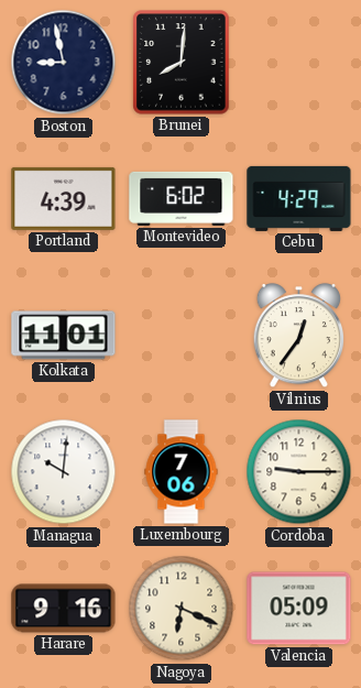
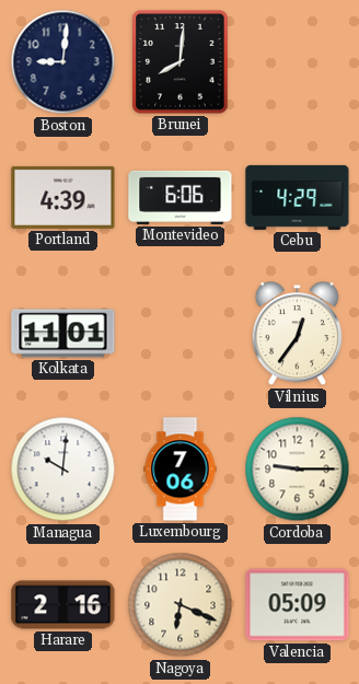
Boston: 8:58 -> 9:01
Montevideo: 6:02 -> 6:06
Harare: 9:16 -> 2:16
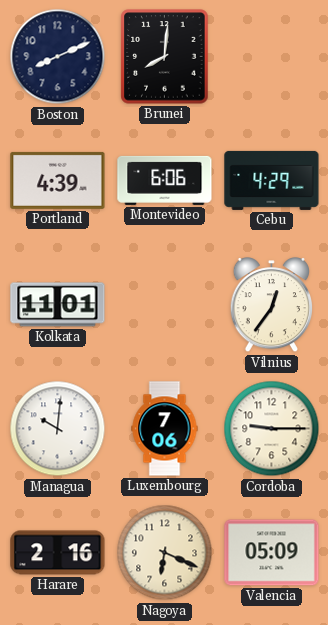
Boston: 9:01 -> 8:11
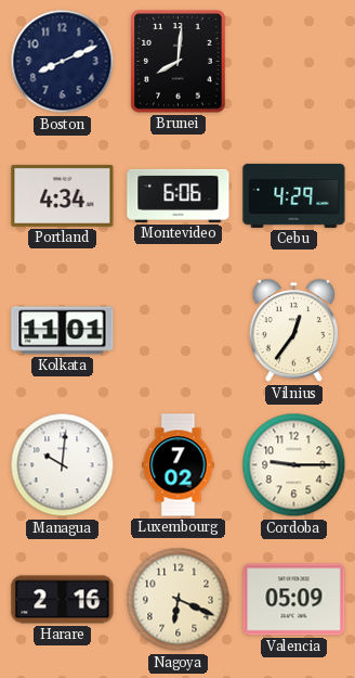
Portland: 4:39 -> 4:34
Luxembourg: 7:06 -> 7:02
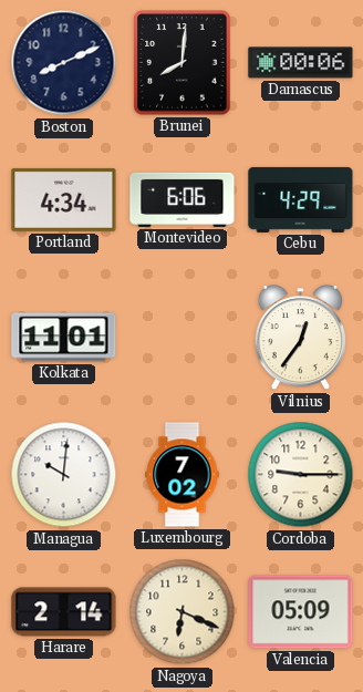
Damascus: none -> 00:06
Harare: 2:16 -> 2:14
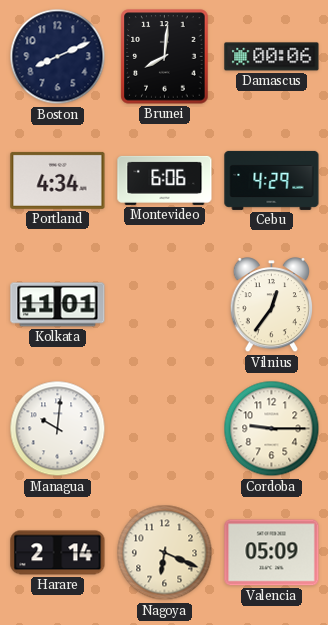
Luxembourg: 7:02 -> none
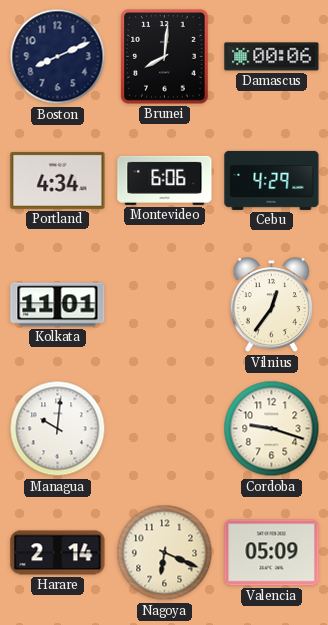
Cordoba: 9:15 -> 9:18
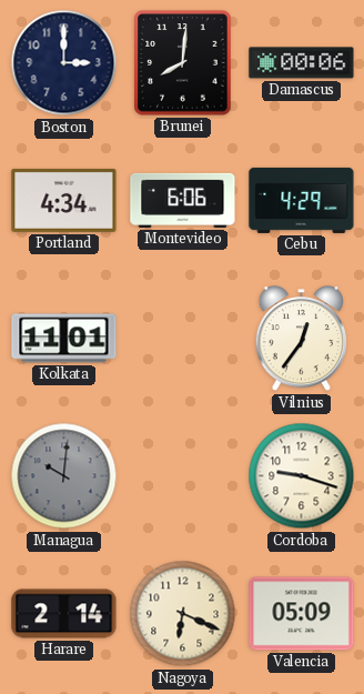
Boston: 8:11 -> 3:00
Managua dial: white -> grey
